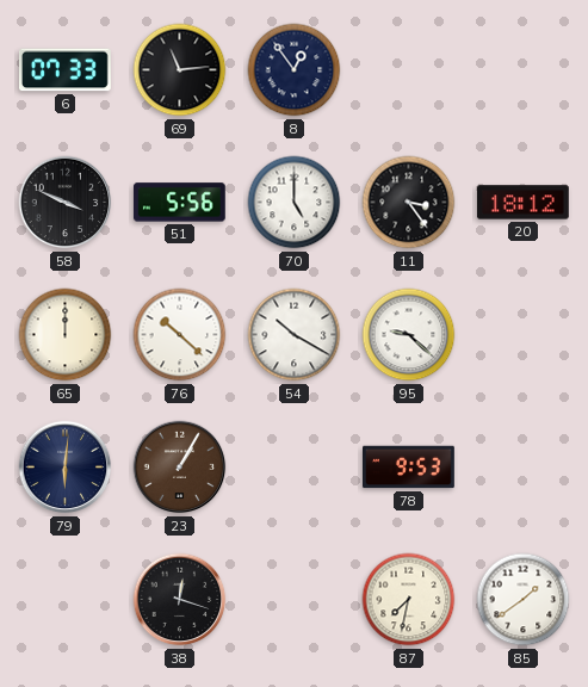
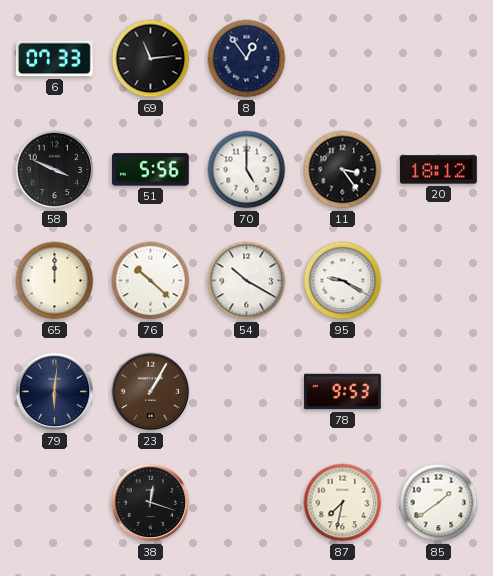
95: 9:22 -> 9:20
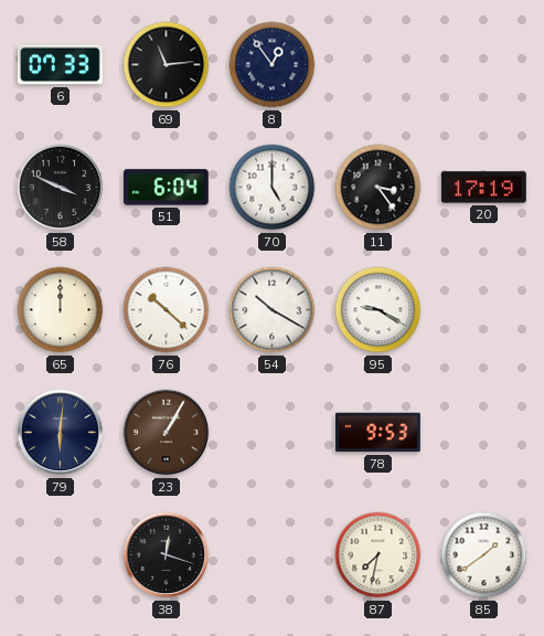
51: 5:56 -> 6:04
20: 18:12 -> 17:19
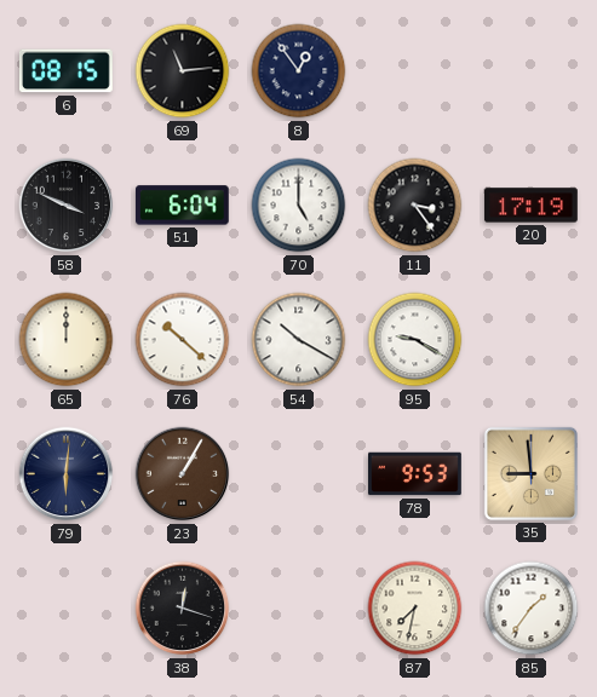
6: 07:33 -> 08:15
35: none -> 8:59
85: 1:39 -> 1:36
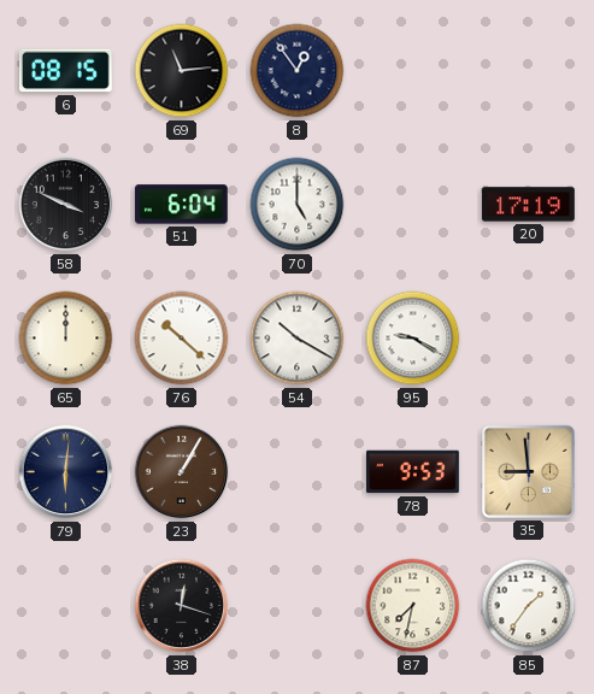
11: 3:24 -> none
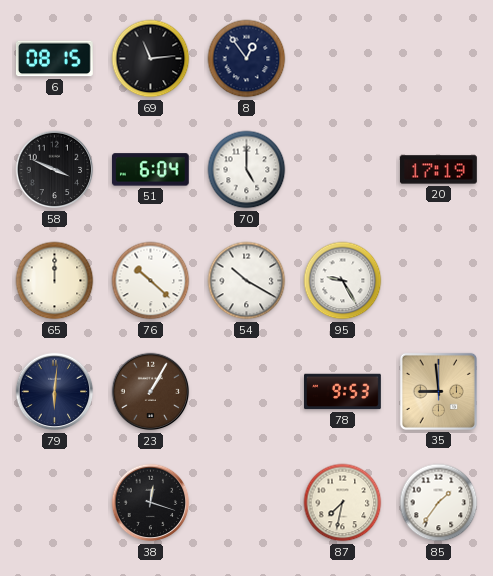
95: 9:20 -> 9:25
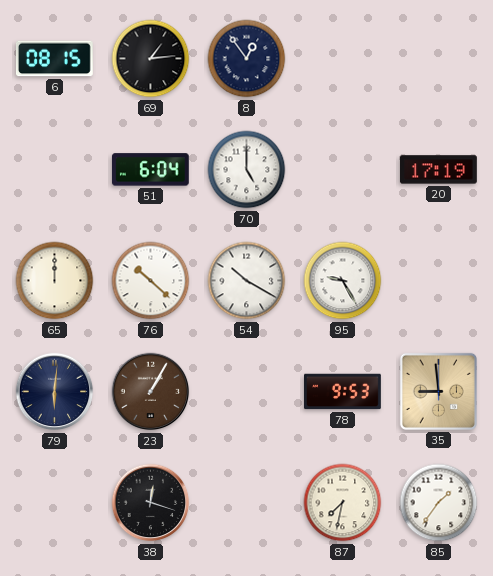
69: 11:14 -> 1:14
58: 3:49 -> none
